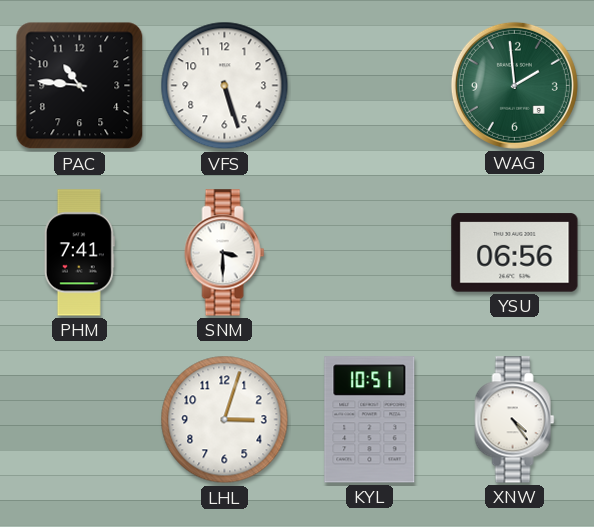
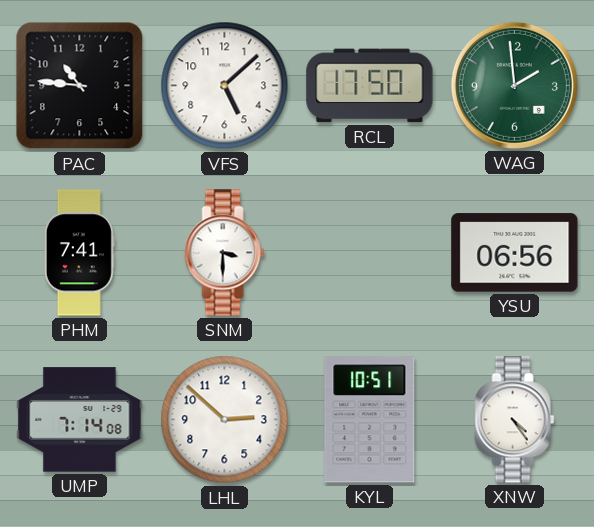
VFS: 5:27 -> 5:08
RCL: none -> 17:50
UMP: none -> 7:14
LHL: 3:03 -> 2:52
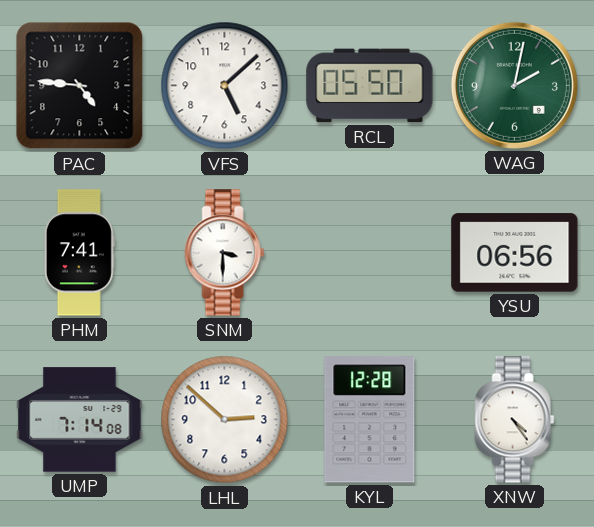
PAC: 10:46 -> 4:46
RCL: 17:50 -> 05:50
WAG: 1:59 -> 2:02
KYL: 10:51 -> 12:28
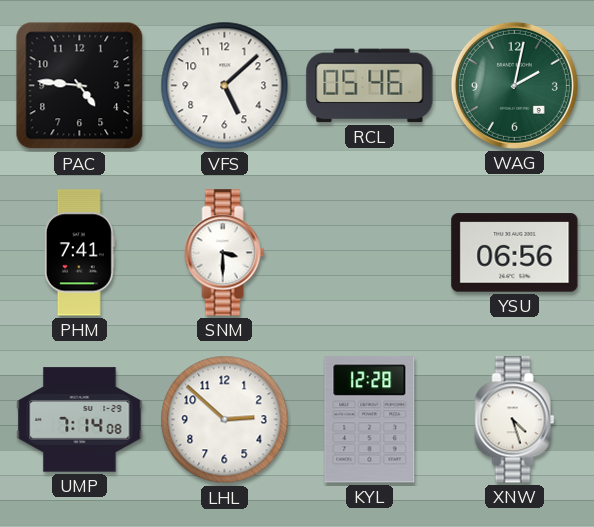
RCL: 05:50 -> 05:46
XNW: 4:24 -> 4:27
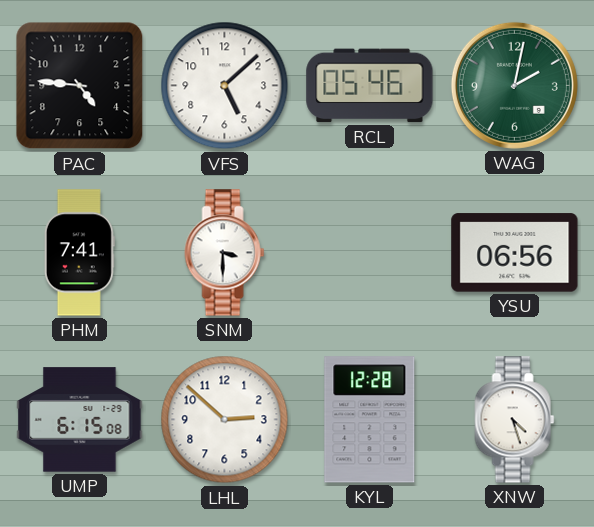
UMP: 7:14 -> 6:15
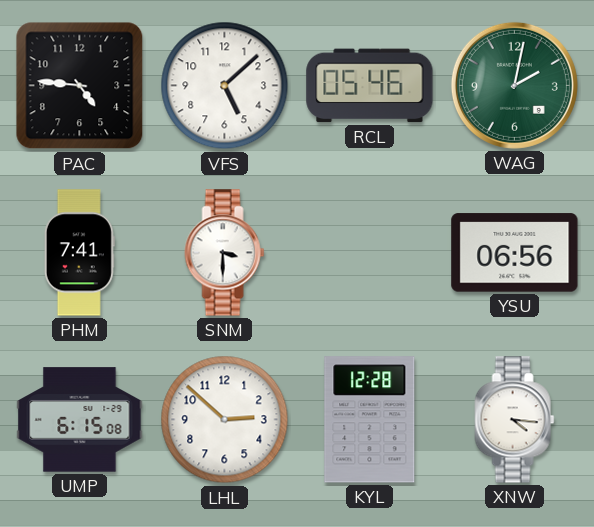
XNW: 4:27 -> 4:16
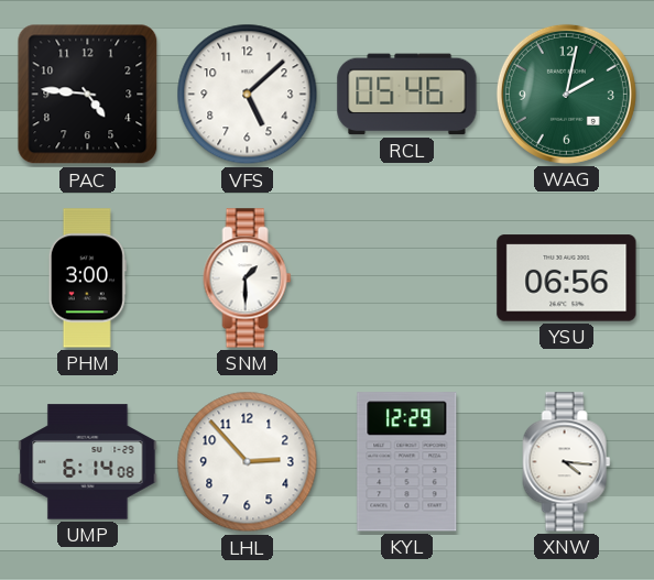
PHM: 7:41 -> 3:00
SNM: 3:30 -> 1:30
UMP: 6:15 -> 6:14
LHL: 2:52 -> 2:53
KYL: 12:28 -> 12:29
